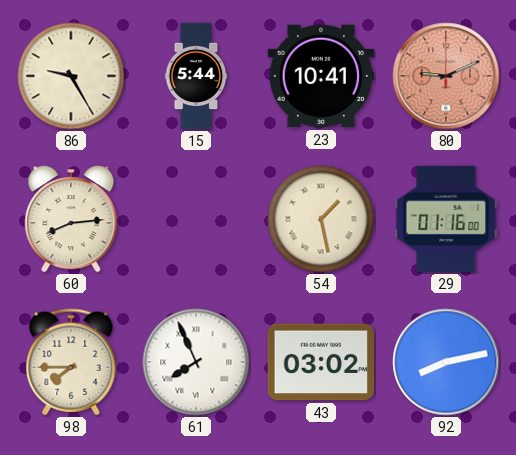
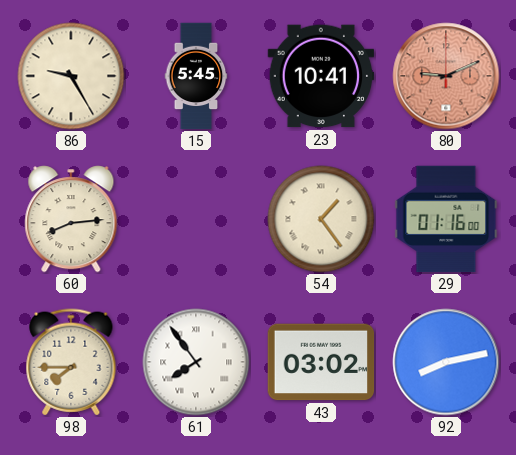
15: 5:44 -> 5:45
54: 1:28 -> 1:24
61: 7:56 -> 7:54
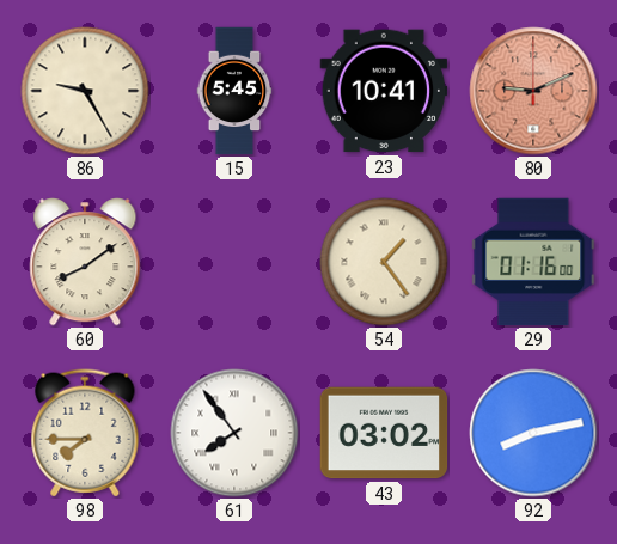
60: 8:14 -> 8:09
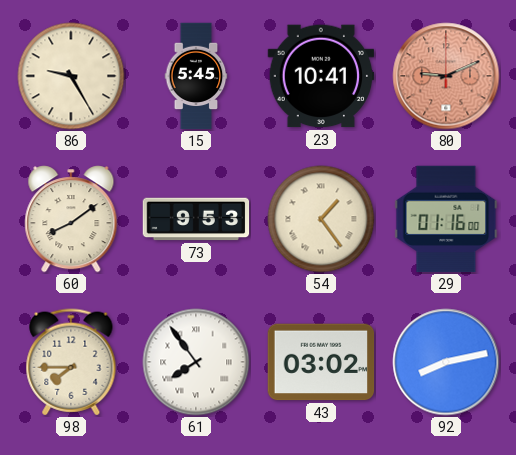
73: none -> 9:53
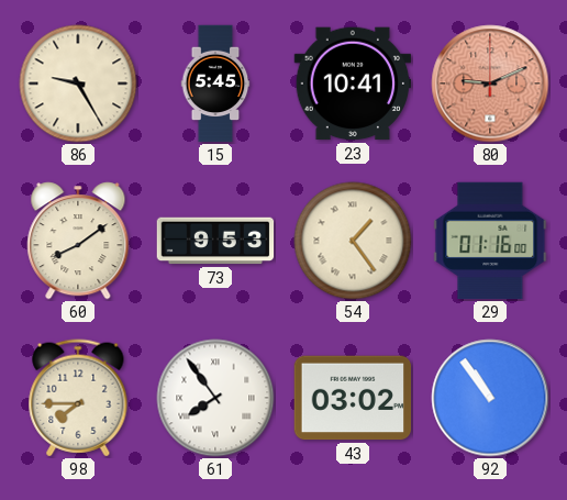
92: 8:13 -> 10:54
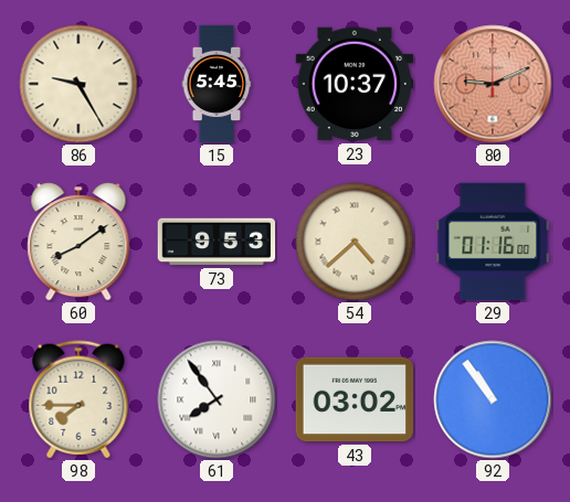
23: 10:41 -> 10:37
54: 1:24 -> 4:38
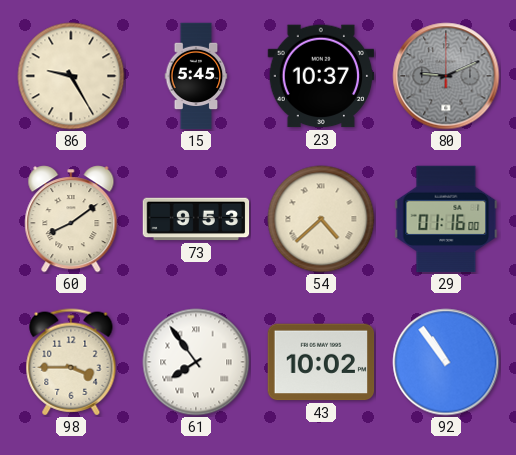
80 dial: salmon -> grey
98: 7:45 -> 3:45
43: 03:02 -> 10:02
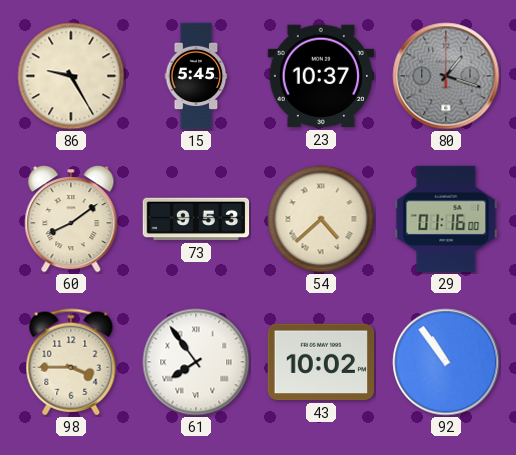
80: 9:11 -> 1:18
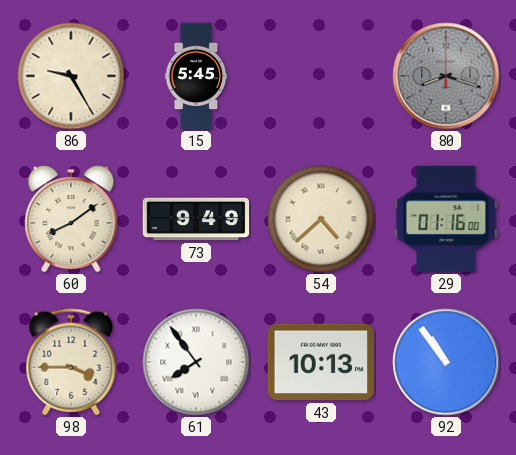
23: 10:37 -> none
80: 1:18 -> 8:18
73: 9:53 -> 9:49
43: 10:02 -> 10:13
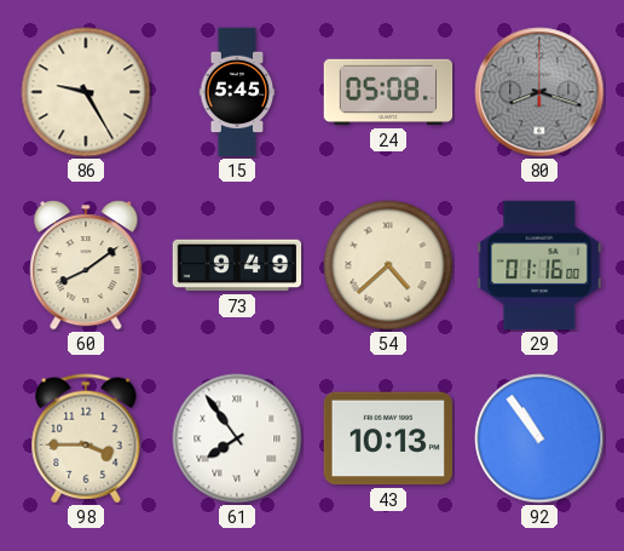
24: none -> 05:08
